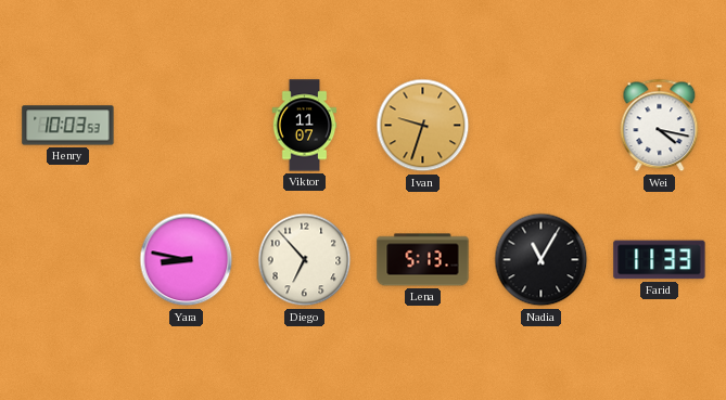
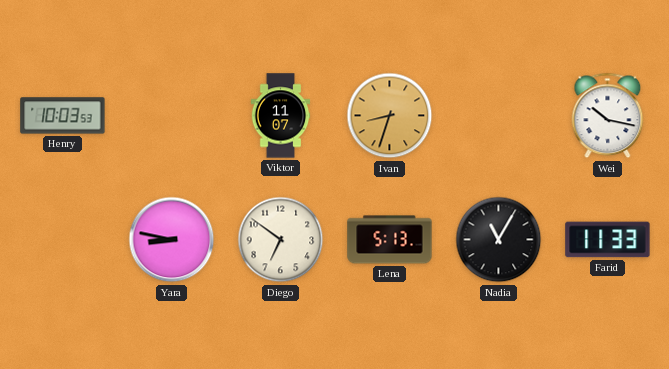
Ivan: 9:33 -> 8:33
Wei: 4:17 -> 10:17
Diego: 6:53 -> 6:51
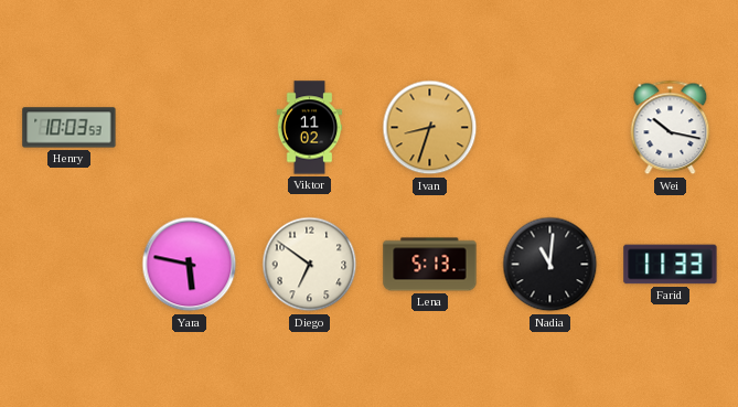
Viktor: 11:07 -> 11:02
Yara: 8:47 -> 5:47
Nadia: 11:05 -> 11:01
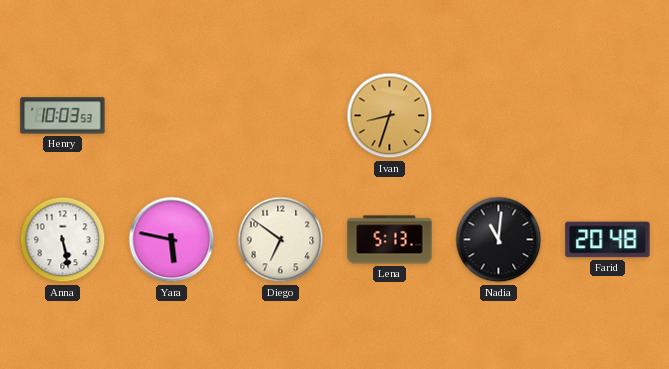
Viktor: 11:02 -> none
Wei: 10:17 -> none
Anna: none -> 5:28
Farid: 11:33 -> 20:48
